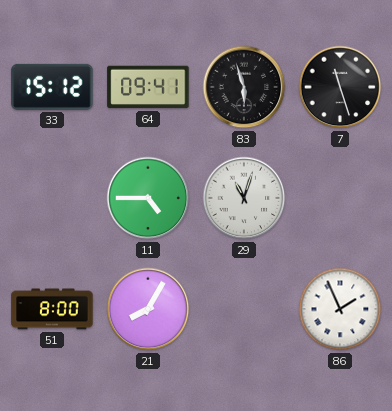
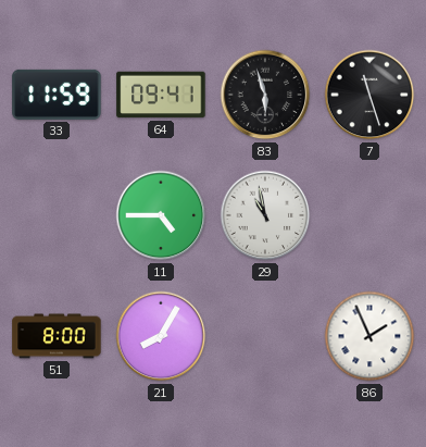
33: 15:12 -> 11:59
29: 11:03 -> 10:58
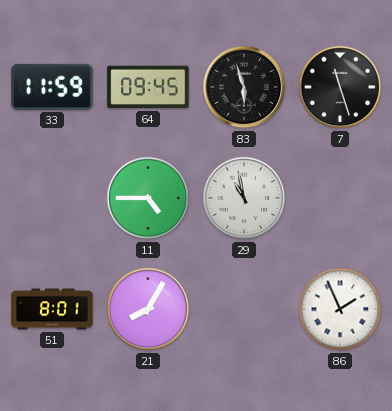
64: 09:41 -> 09:45
51: 8:00 -> 8:01
